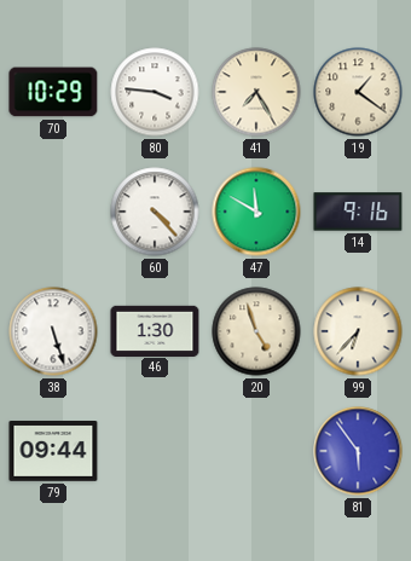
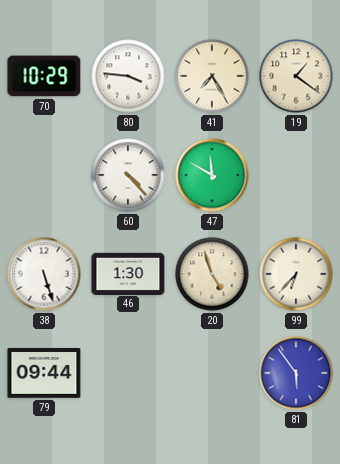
14: 9:16 -> none
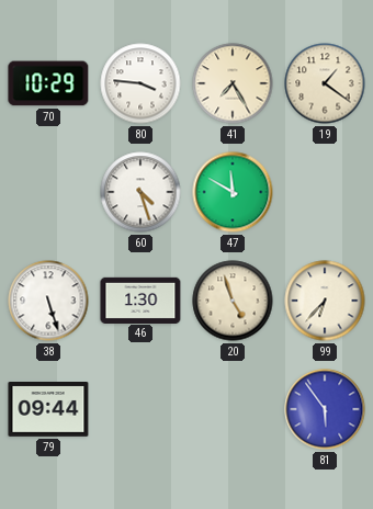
60: 4:23 -> 4:27
